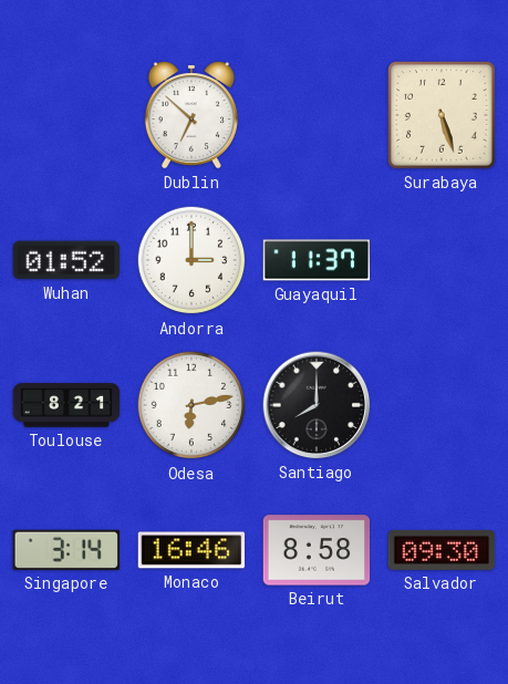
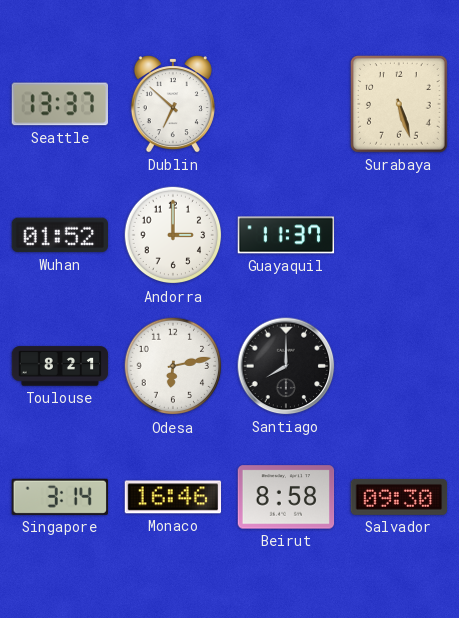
Seattle: none -> 13:37
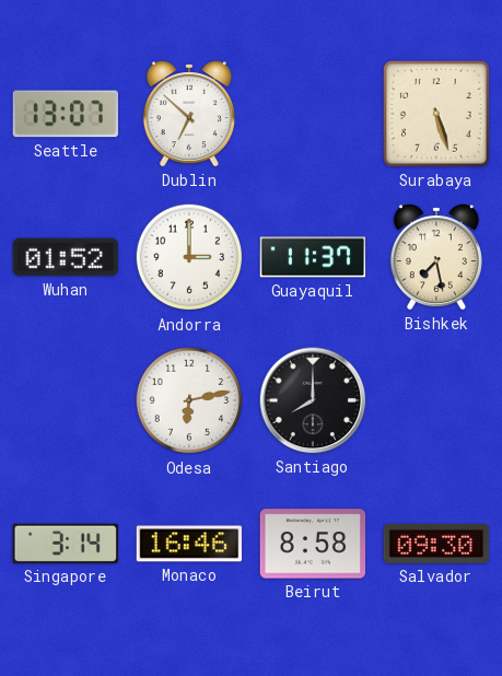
Seattle: 13:37 -> 13:07
Bishkek: none -> 7:28
Toulouse: 8:21 -> none
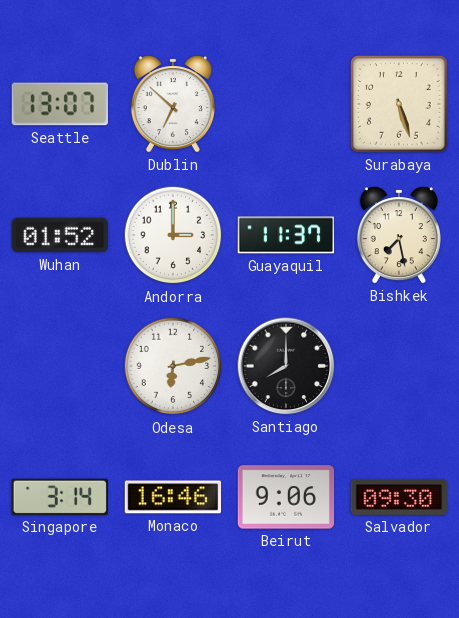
Beirut: 8:58 -> 9:06
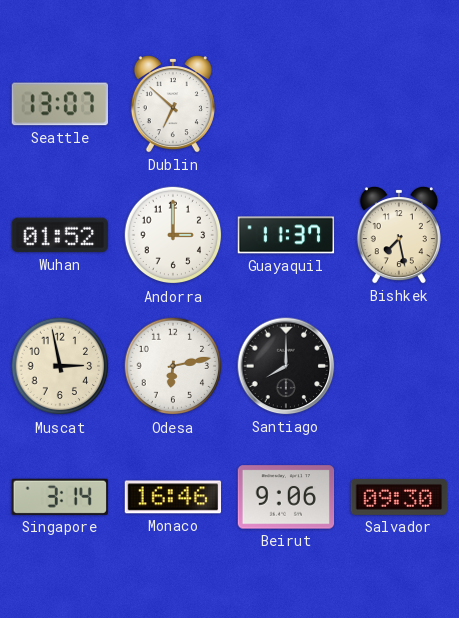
Surabaya: 5:27 -> none
Muscat: none -> 2:58
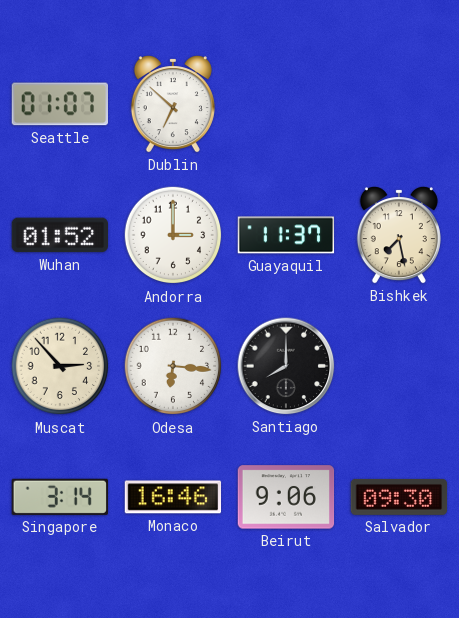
Seattle: 13:07 -> 01:07
Muscat: 2:58 -> 2:53
Odesa: 6:13 -> 6:16
